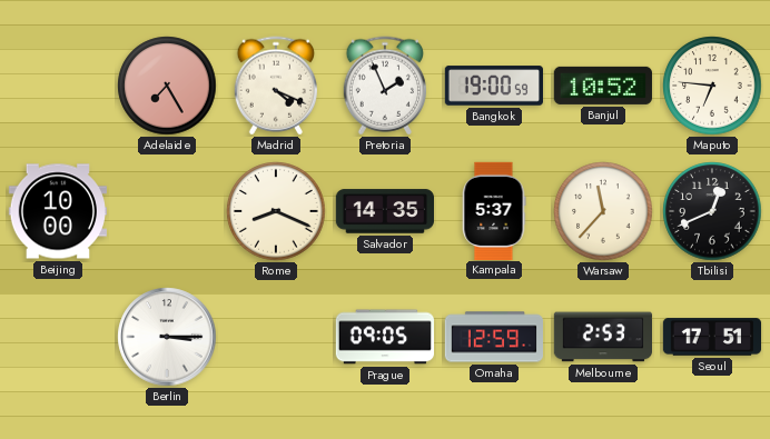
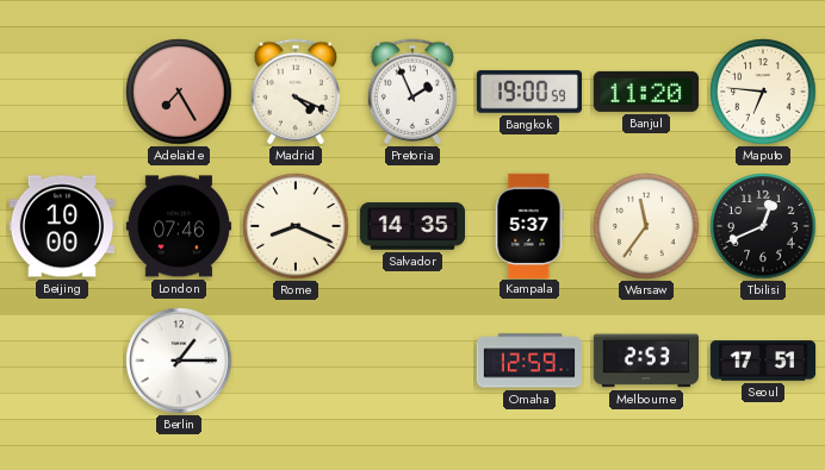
Banjul: 10:52 -> 11:20
London: none -> 07:46
Warsaw: 11:37 -> 11:36
Berlin: 3:15 -> 1:15
Prague: 09:05 -> none
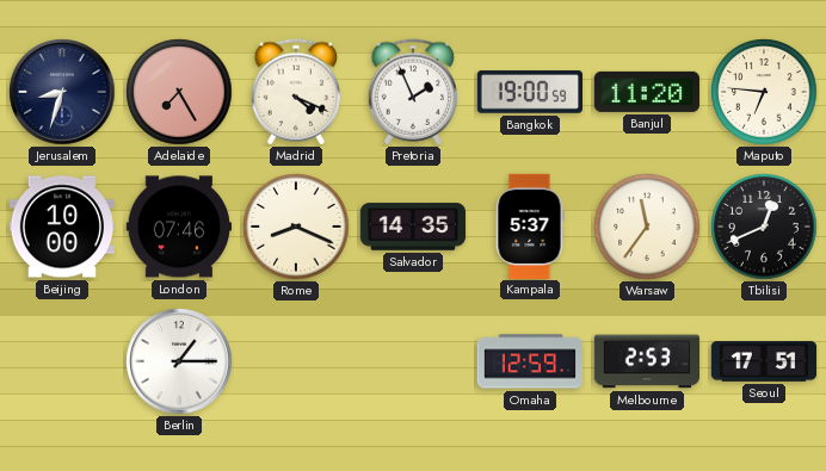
Jerusalem: none -> 8:33
